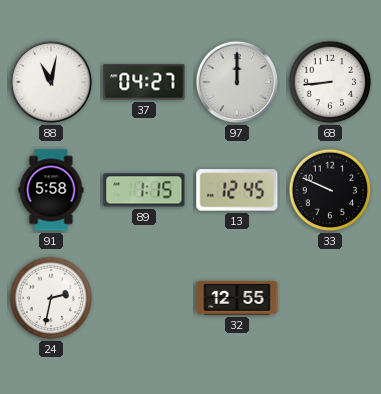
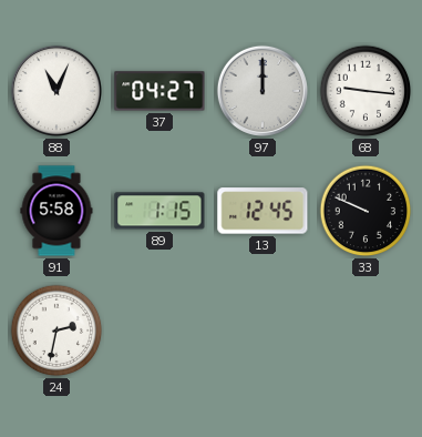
88: 11:02 -> 11:04
68: 8:44 -> 9:16
32: 12:55 -> none
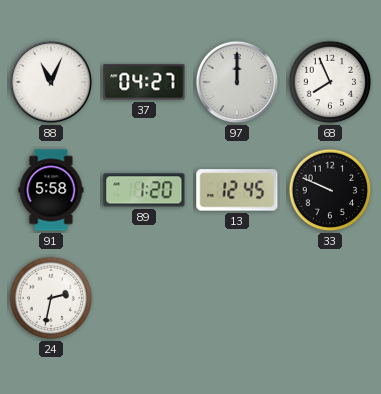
68: 9:16 -> 7:56
89: 1:15 -> 1:20
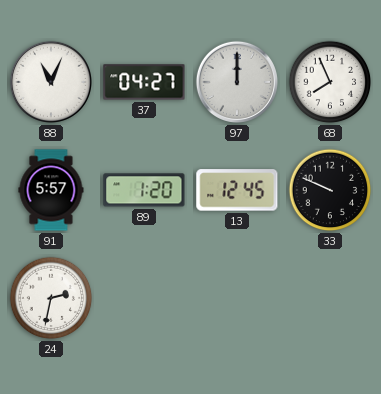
91: 5:58 -> 5:57
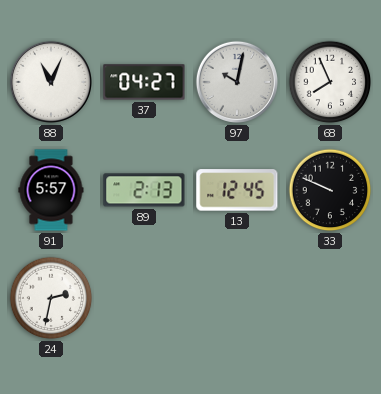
97: 12:00 -> 10:02
89: 1:20 -> 2:13
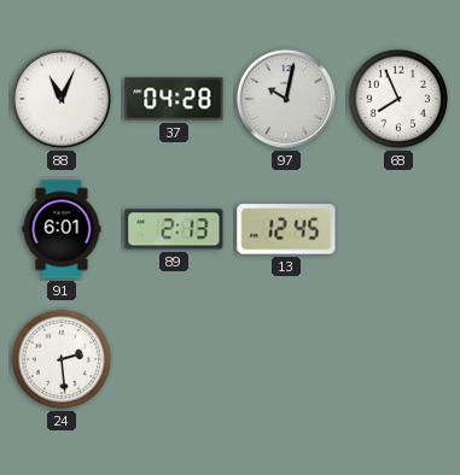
37: 04:27 -> 04:28
91: 5:57 -> 6:01
33: 9:49 -> none
24: 2:32 -> 2:29
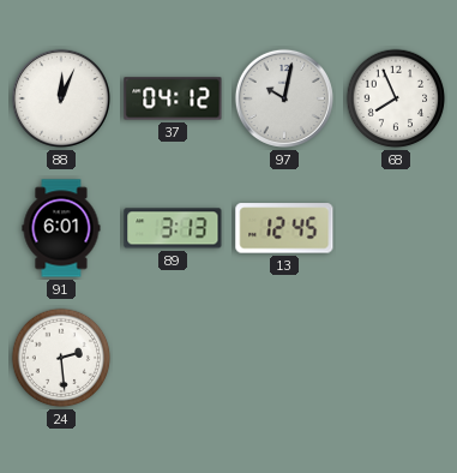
88: 11:04 -> 12:04
37: 04:28 -> 04:12
89: 2:13 -> 3:13
